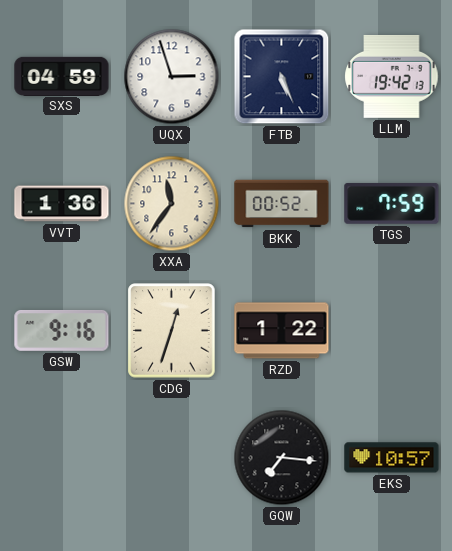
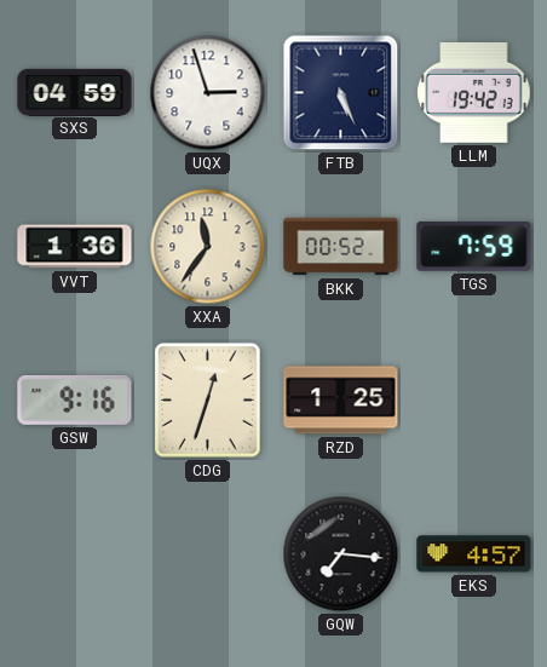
RZD: 1:22 -> 1:25
EKS: 10:57 -> 4:57
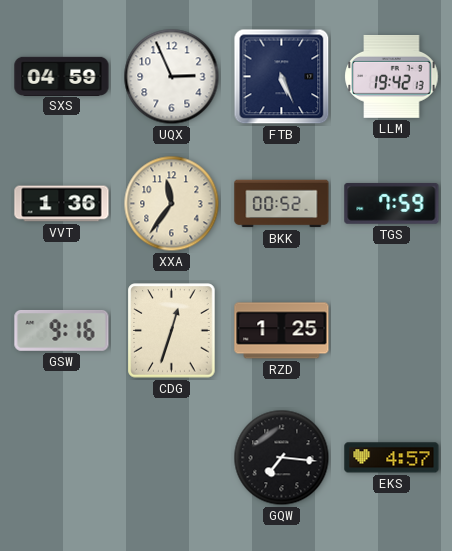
UQX: 2:57 -> 2:56
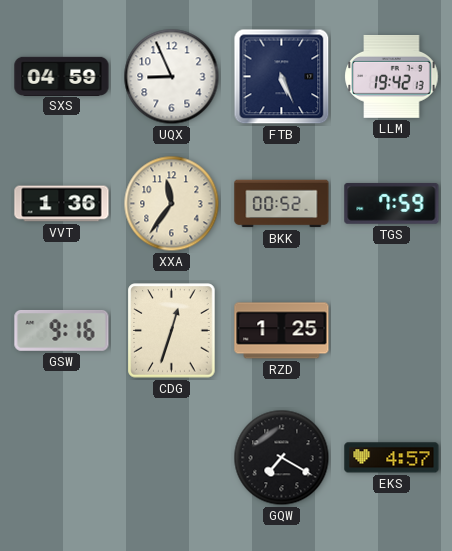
UQX: 2:56 -> 8:56
GQW: 7:16 -> 7:20
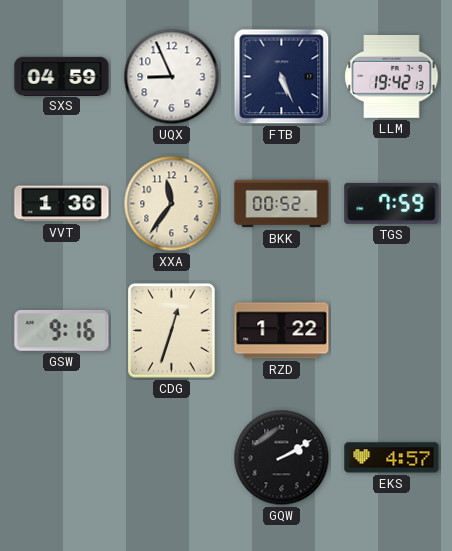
RZD: 1:25 -> 1:22
GQW: 7:20 -> 2:10
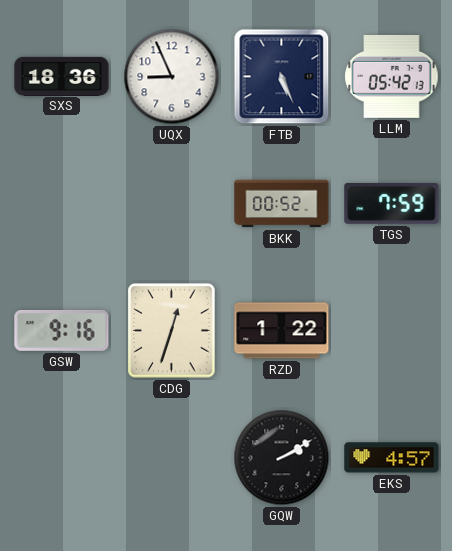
SXS: 04:59 -> 18:36
LLM: 19:42 -> 05:42
VVT: 1:36 -> none
XXA: 11:36 -> none
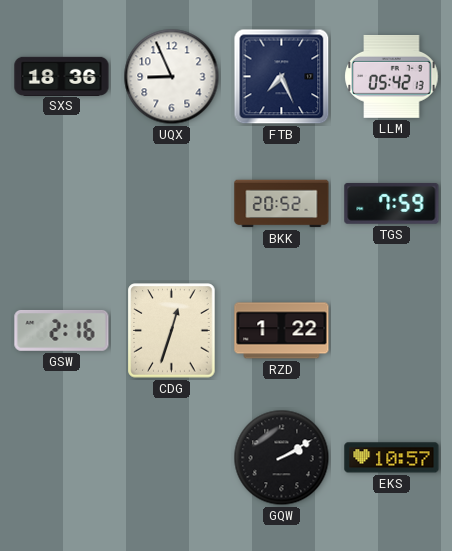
FTB: 5:26 -> 7:26
BKK: 00:52 -> 20:52
GSW: 9:16 -> 2:16
EKS: 4:57 -> 10:57
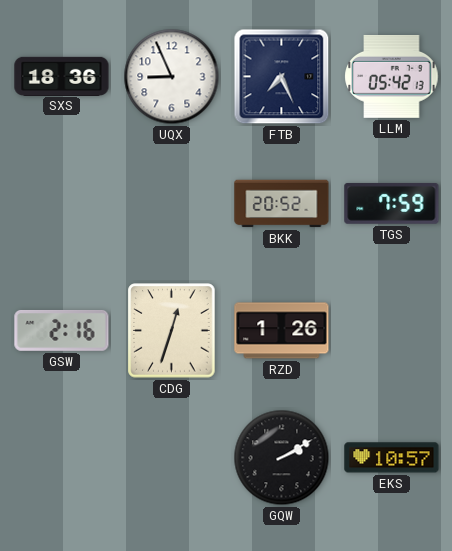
RZD: 1:22 -> 1:26
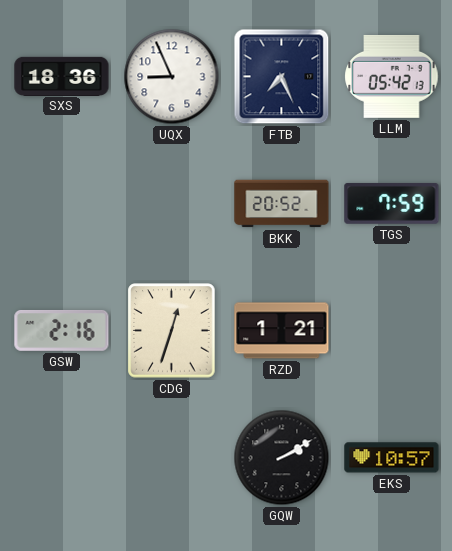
RZD: 1:26 -> 1:21
